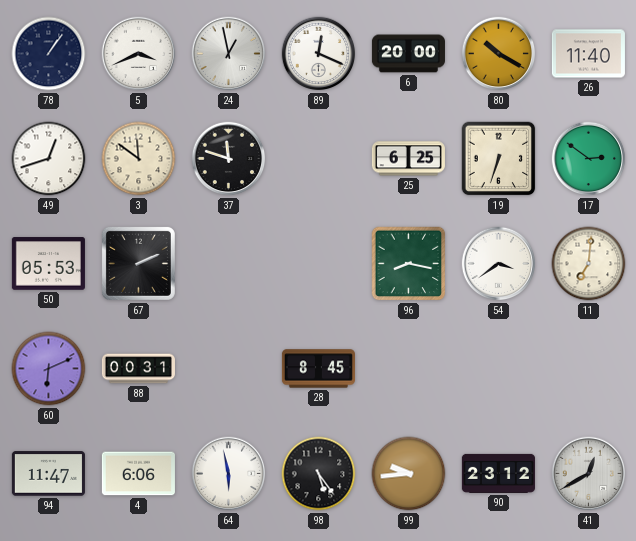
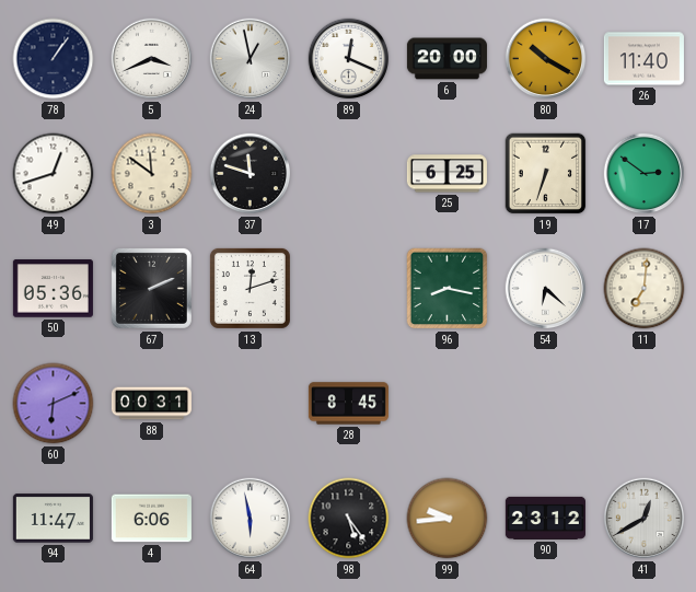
50: 05:53 -> 05:36
13: none -> 12:12
54: 3:39 -> 6:22
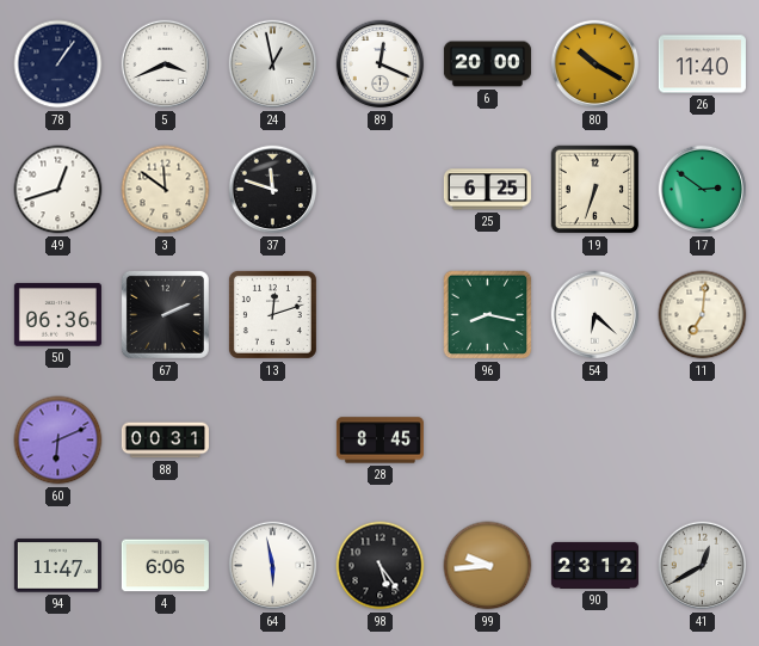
50: 05:36 -> 06:36
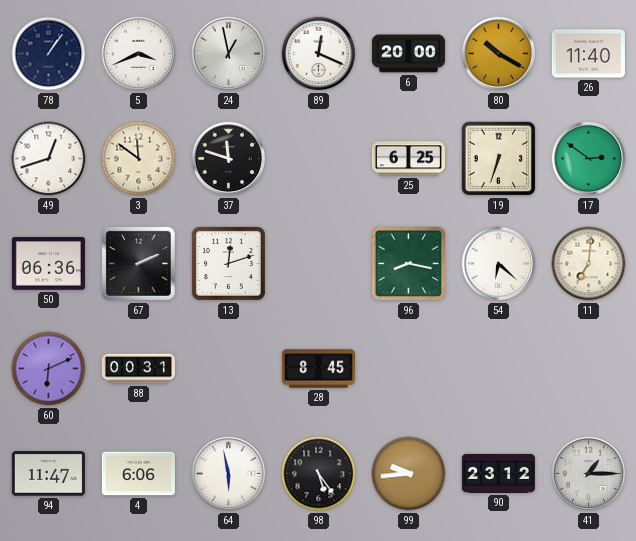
41: 12:40 -> 1:15
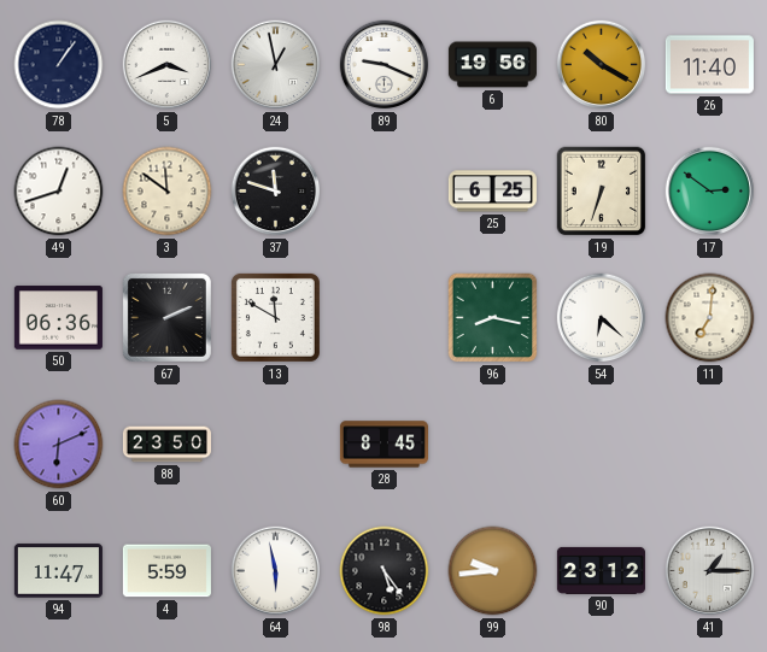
89: 12:19 -> 9:19
6: 20:00 -> 19:56
13: 12:12 -> 11:50
88: 00:31 -> 23:50
4: 6:06 -> 5:59
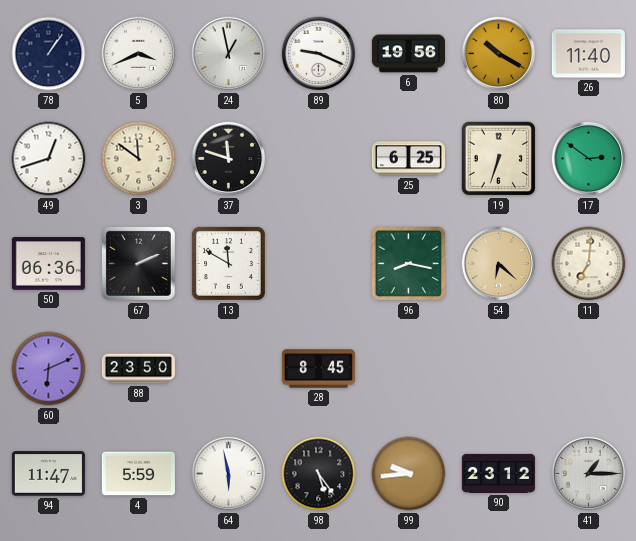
54 dial: white -> champagne
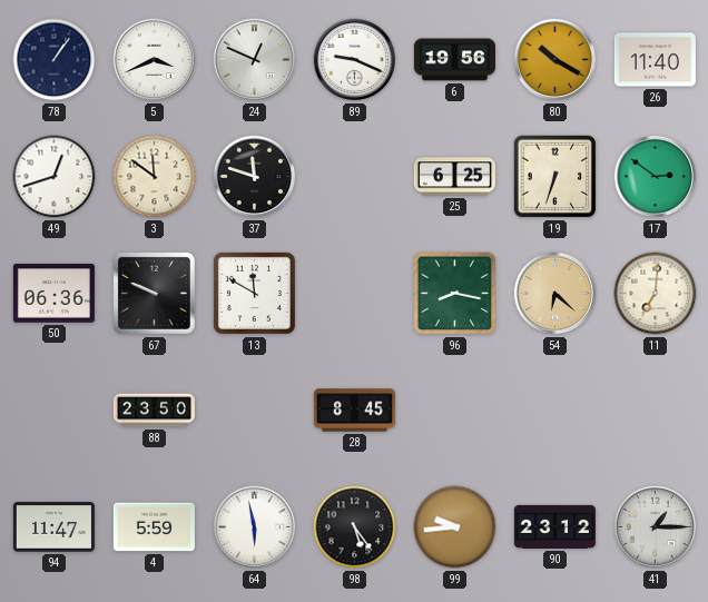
24: 12:58 -> 12:49
67: 2:11 -> 9:49
60: 6:11 -> none
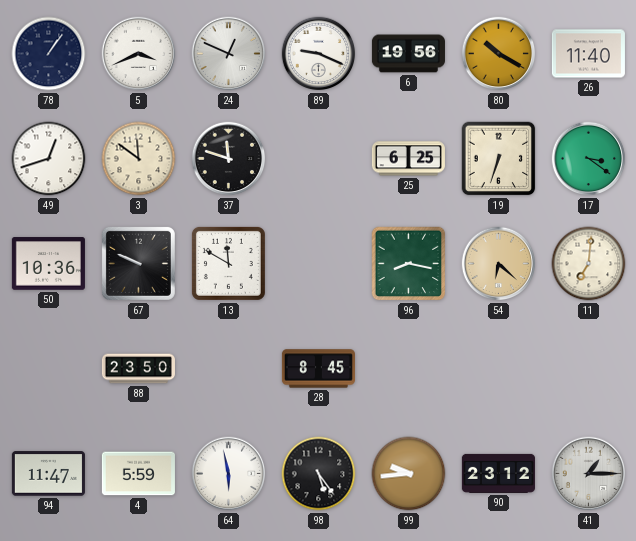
17: 2:51 -> 3:21
50: 06:36 -> 10:36
